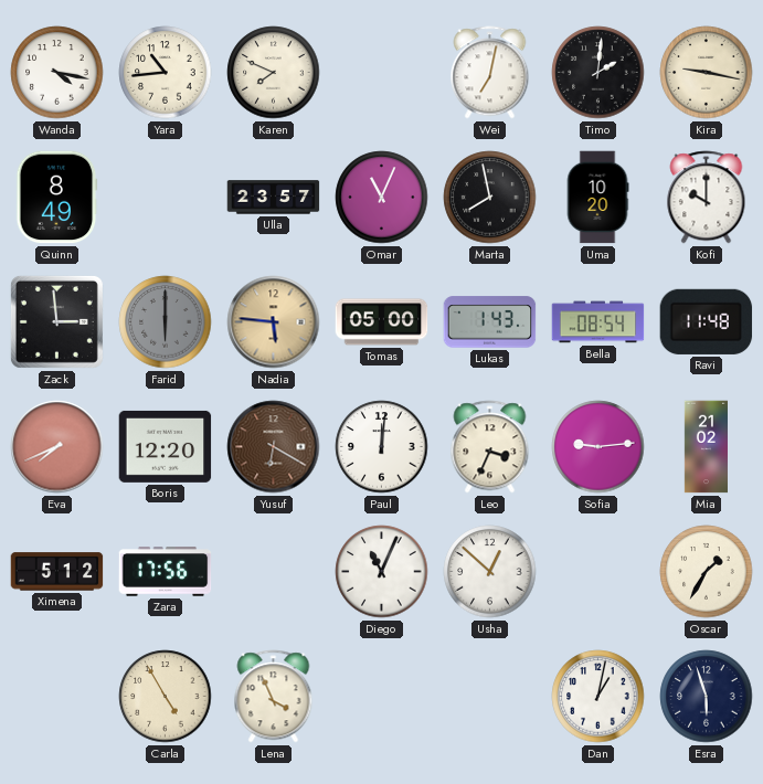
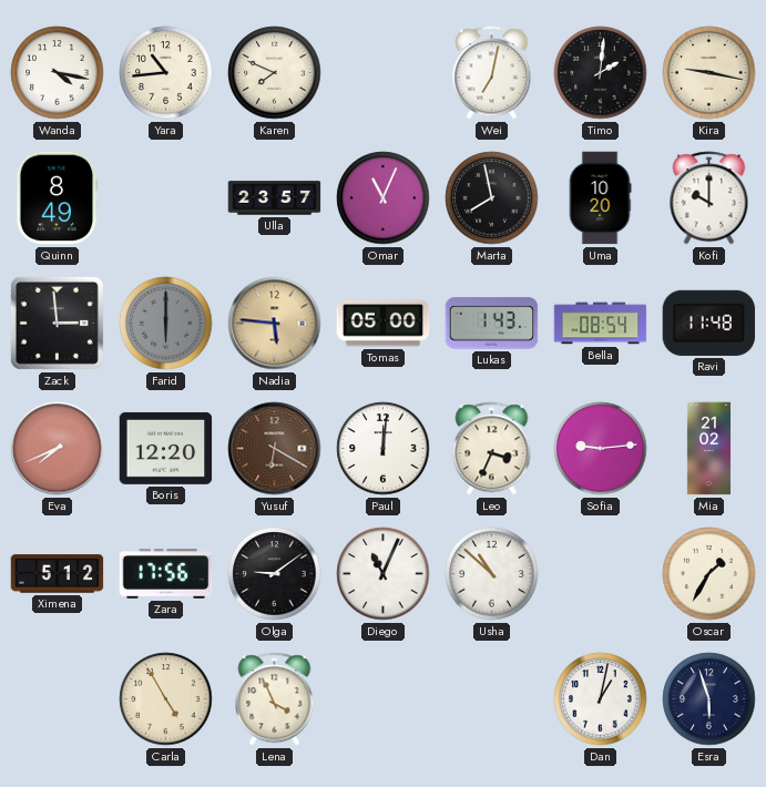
Olga: none -> 9:09
Usha: 12:52 -> 10:52
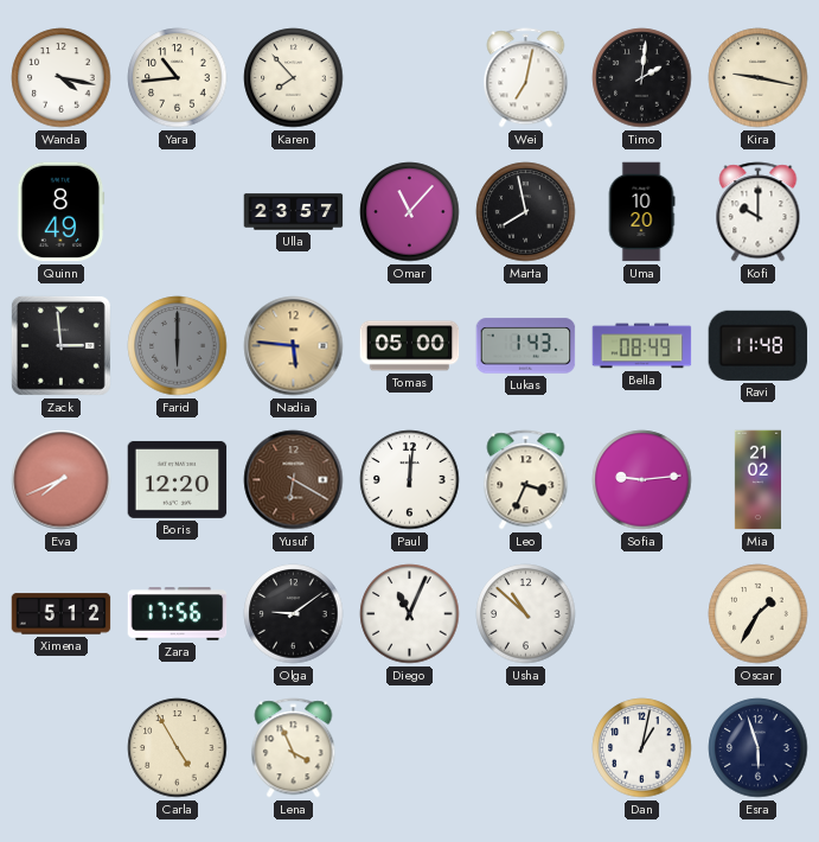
Karen: 7:49 -> 7:53
Omar: 11:04 -> 11:07
Bella: 08:54 -> 08:49
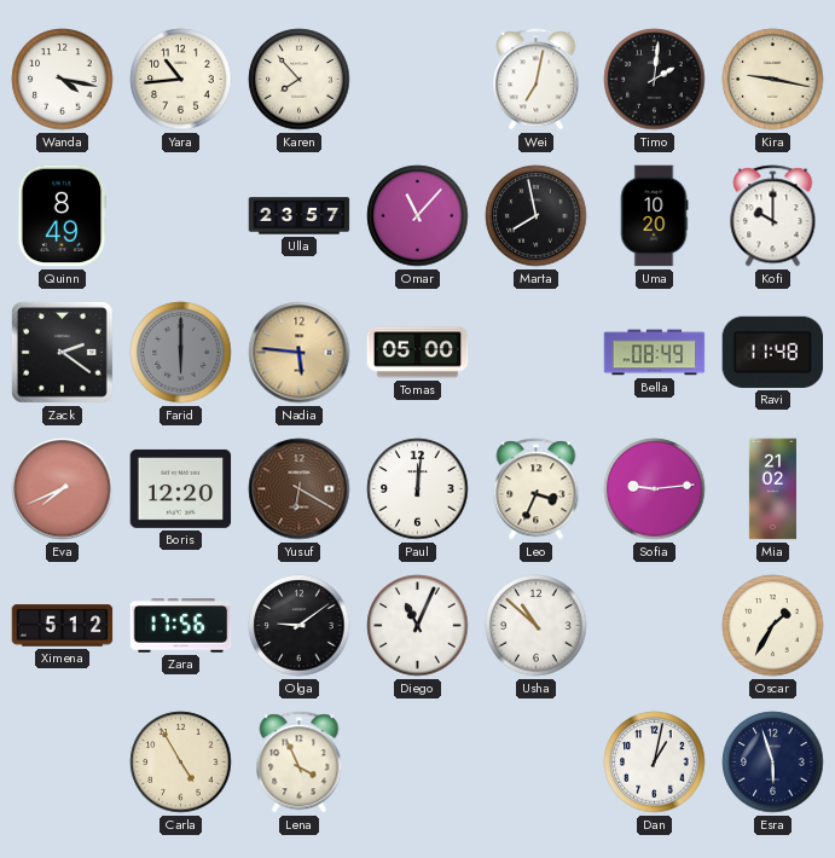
Zack: 2:59 -> 2:21
Lukas: 1:43 -> none
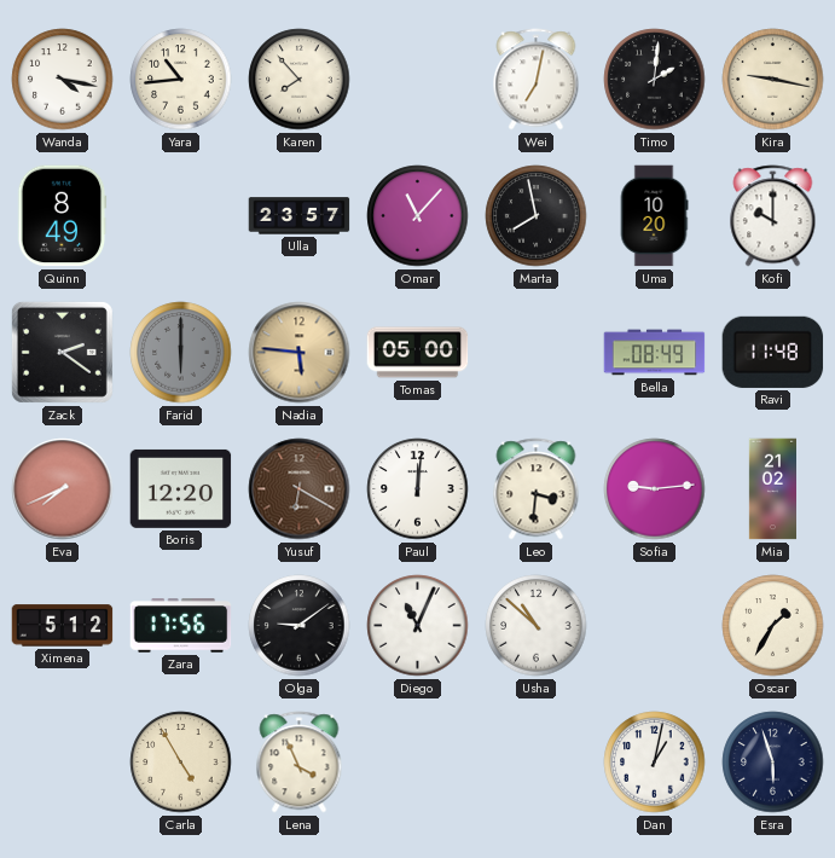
Leo: 3:34 -> 3:31
